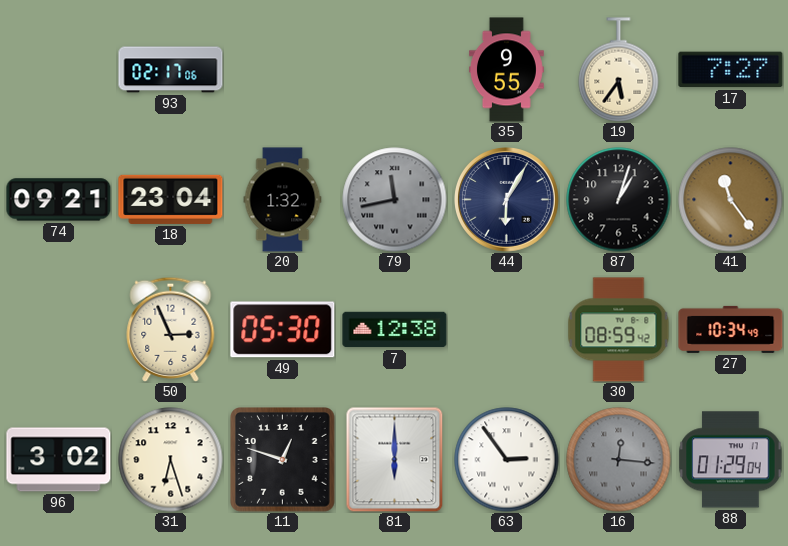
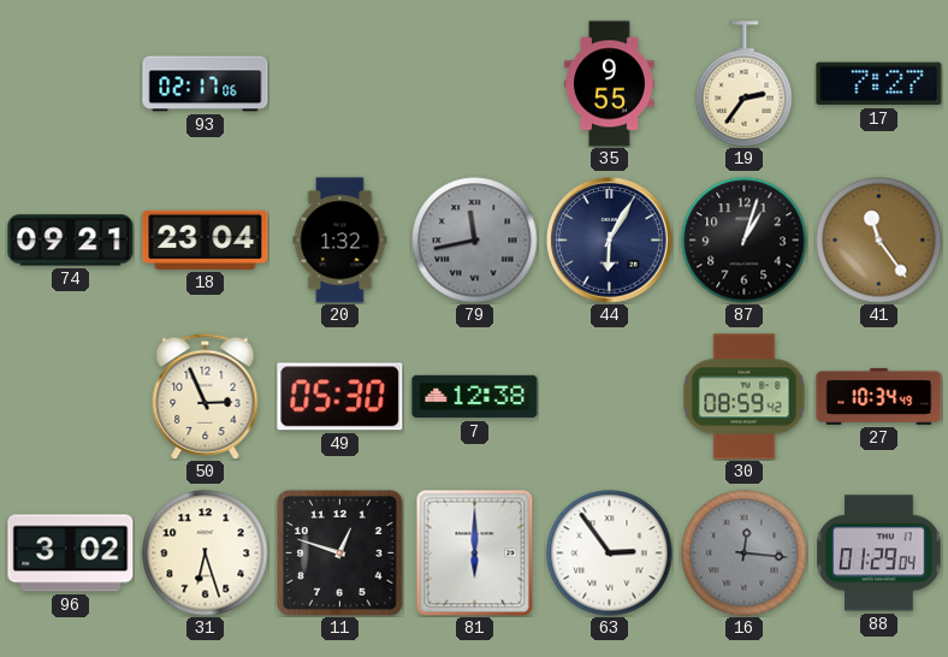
19: 5:36 -> 2:36
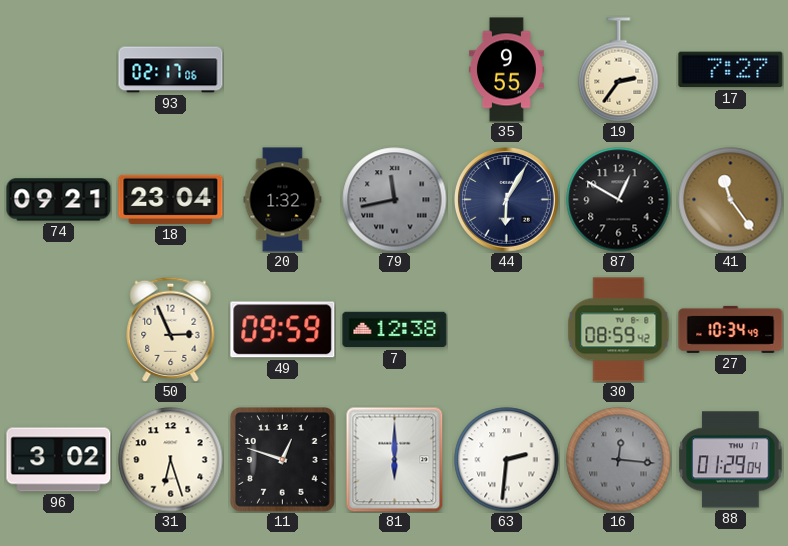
87: 1:03 -> 12:50
49: 05:30 -> 09:59
63: 2:54 -> 2:31
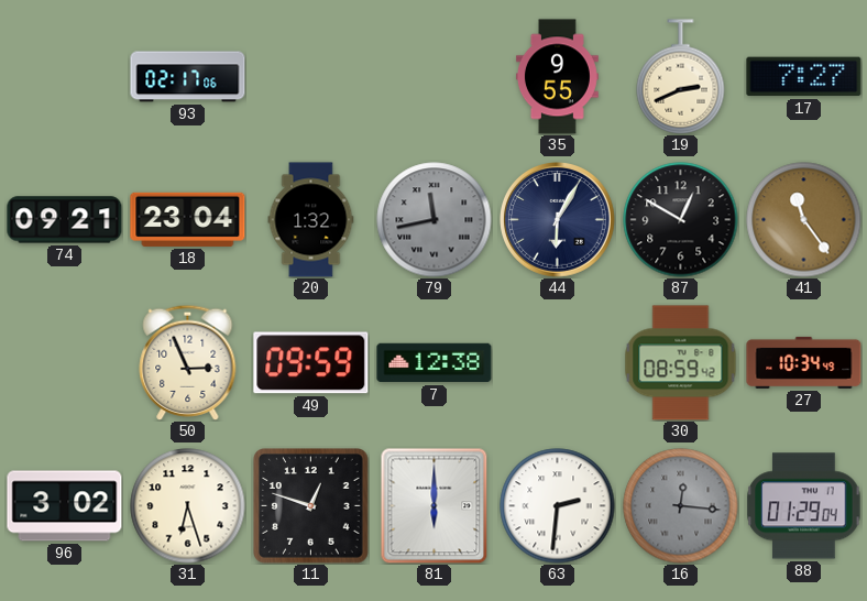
19: 2:36 -> 2:41
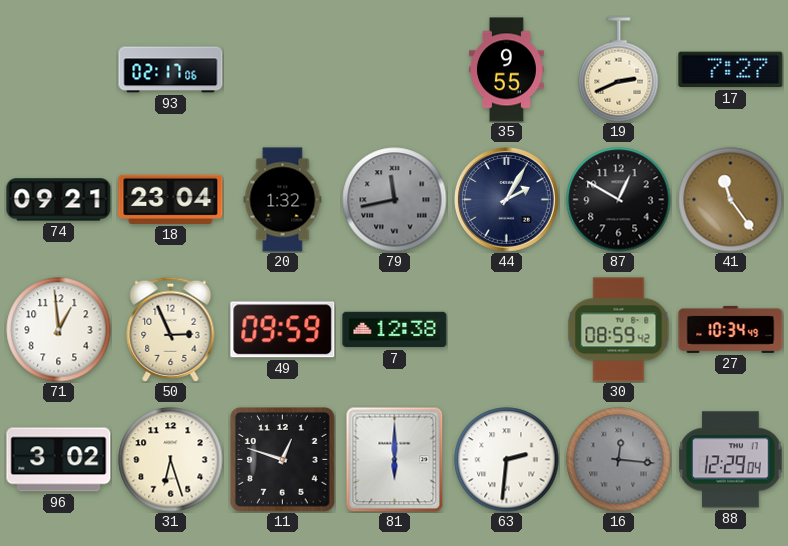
44: 6:05 -> 2:05
71: none -> 12:59
88: 01:29 -> 12:29
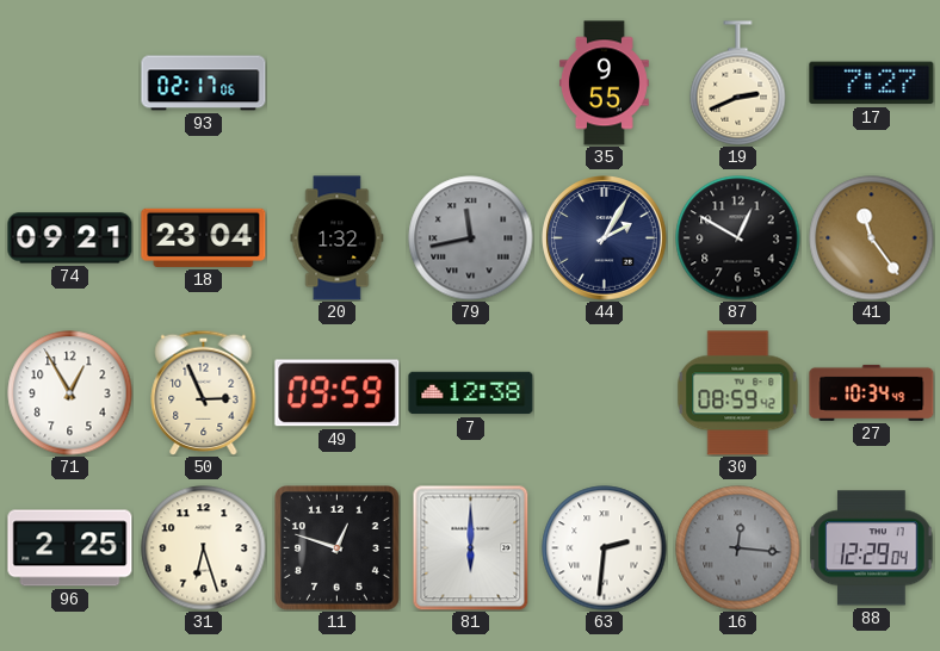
71: 12:59 -> 12:55
96: 3:02 -> 2:25
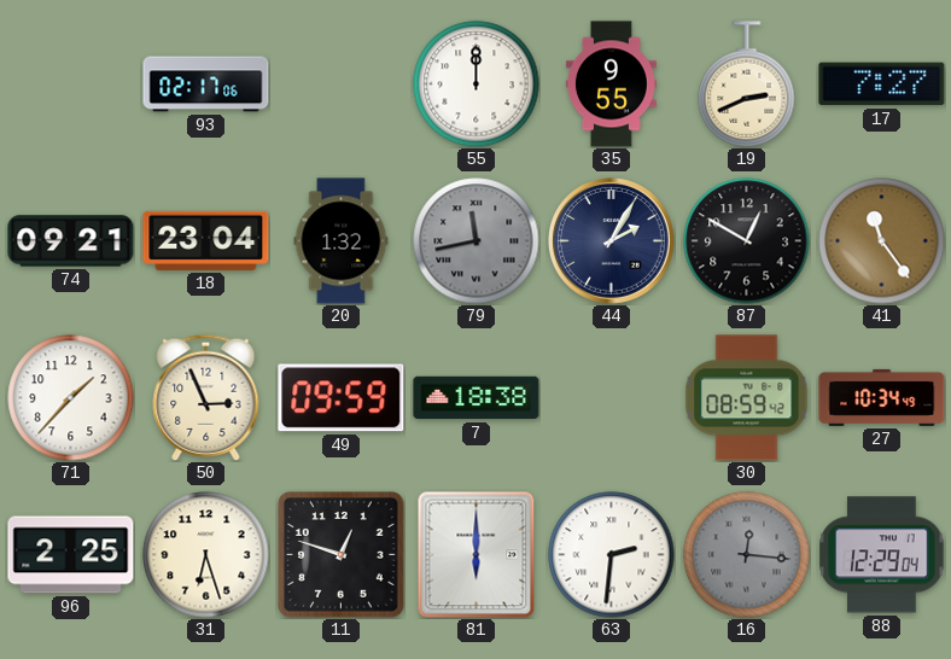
55: none -> 12:00
71: 12:55 -> 1:37
7: 12:38 -> 18:38
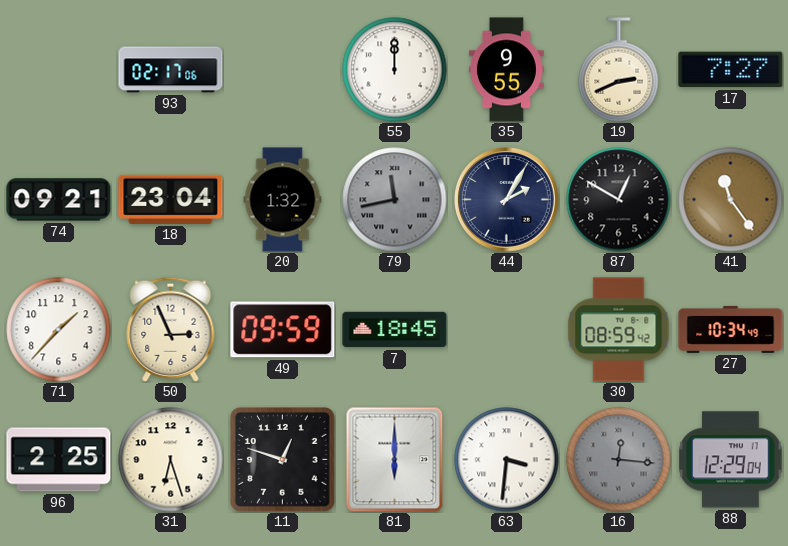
7: 18:38 -> 18:45
63: 2:31 -> 3:31
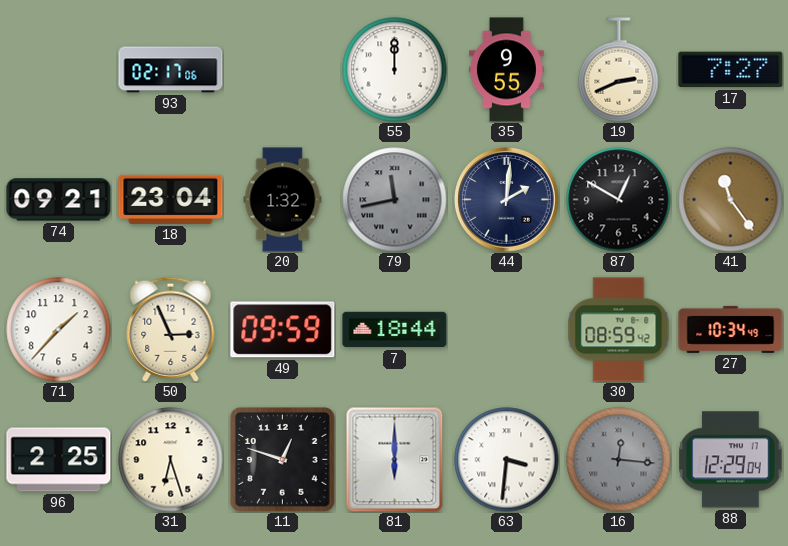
44: 2:05 -> 2:01
7: 18:45 -> 18:44
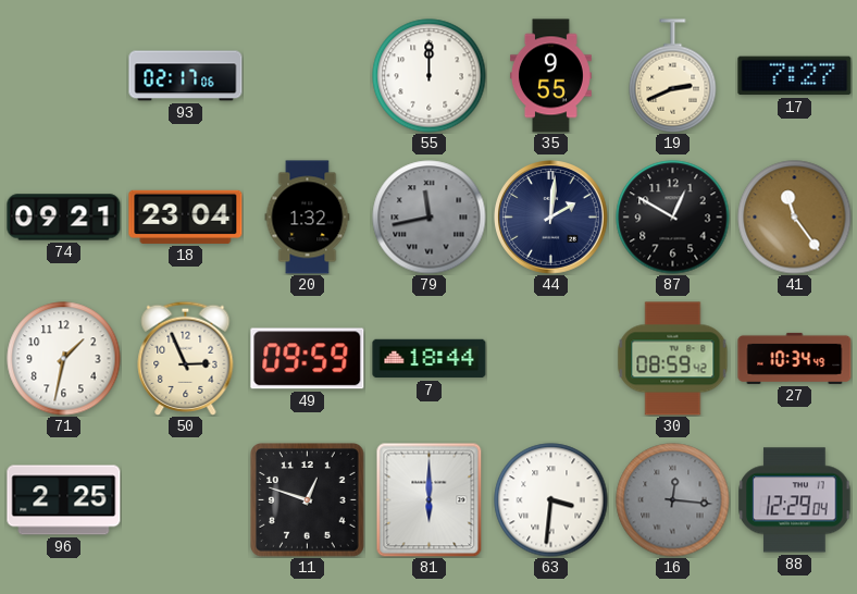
71: 1:37 -> 1:32
31: 6:27 -> none
